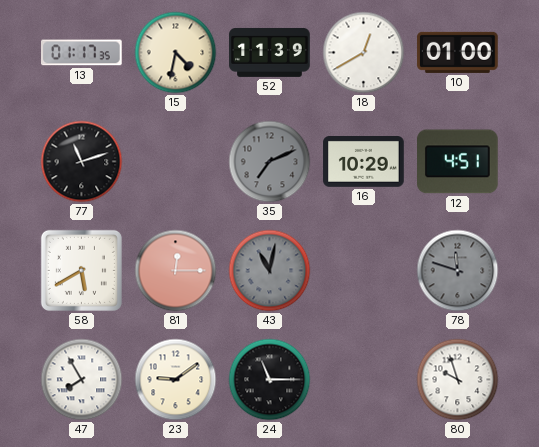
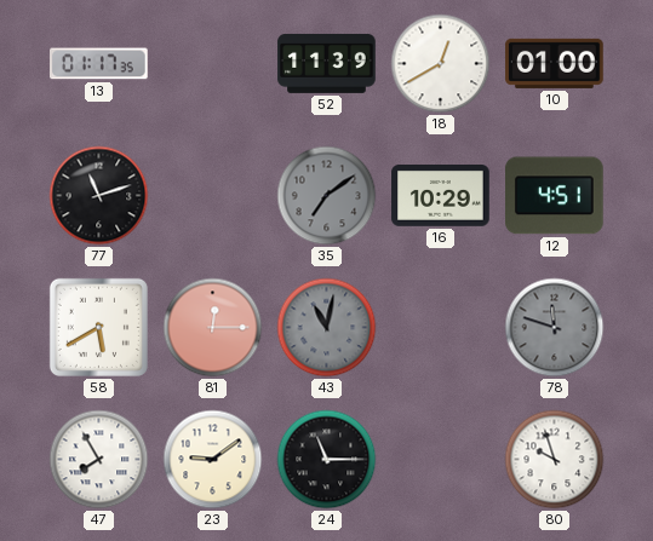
15: 4:32 -> none
35: 7:11 -> 7:09
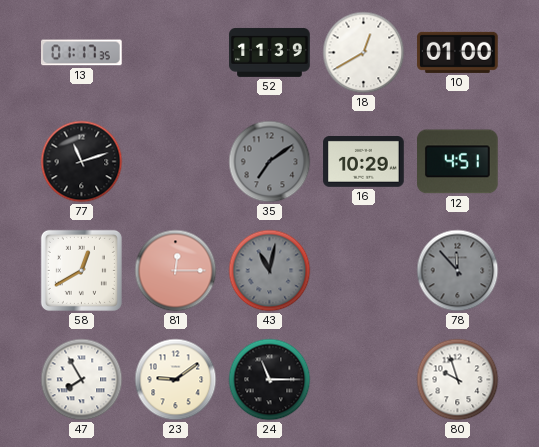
58: 5:40 -> 12:40
78: 11:48 -> 11:53
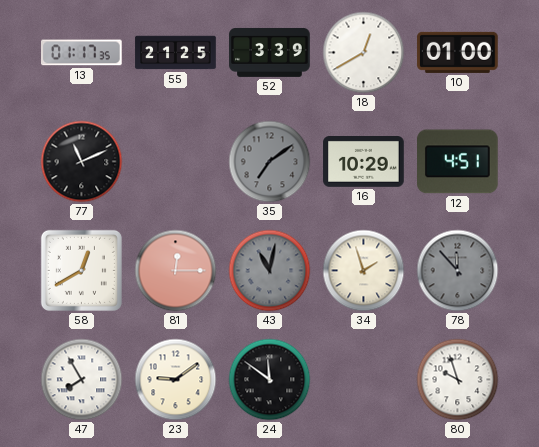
55: none -> 21:25
52: 11:39 -> 3:39
77: 11:12 -> 11:11
34: none -> 1:57
24: 11:15 -> 11:51
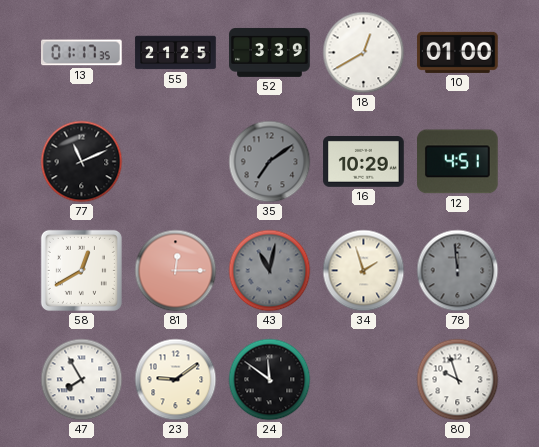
78: 11:53 -> 11:59
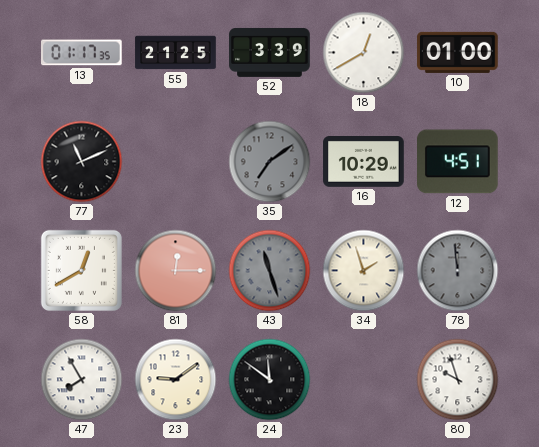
43: 11:02 -> 11:27
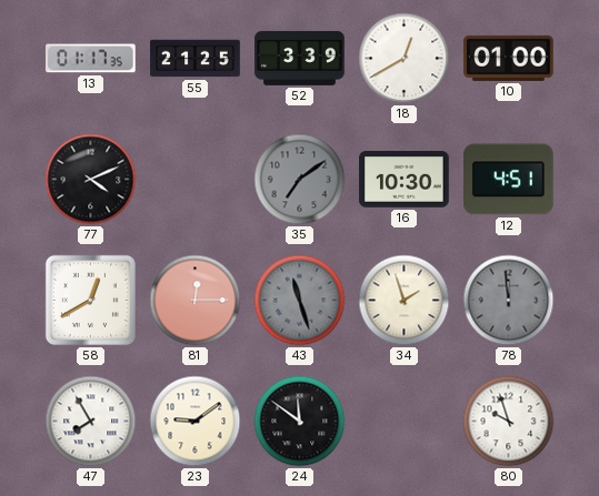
77: 11:11 -> 4:11
16: 10:29 -> 10:30
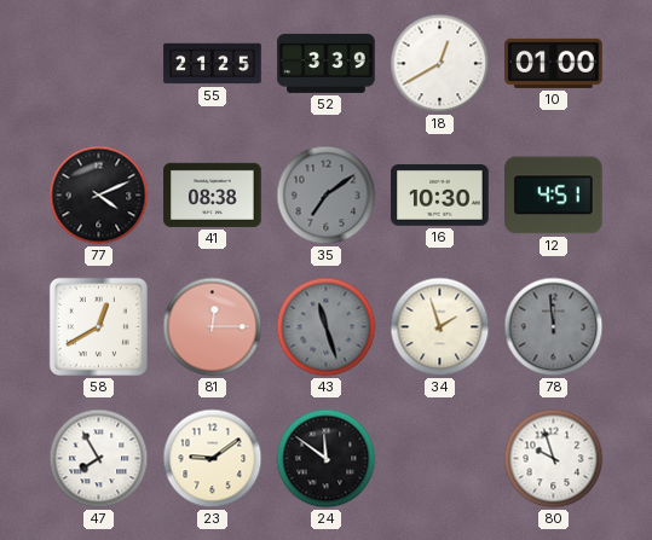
13: 01:17 -> none
41: none -> 08:38
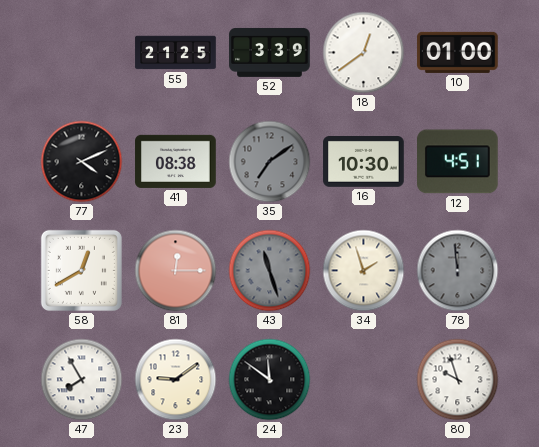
18: 12:40 -> 12:39
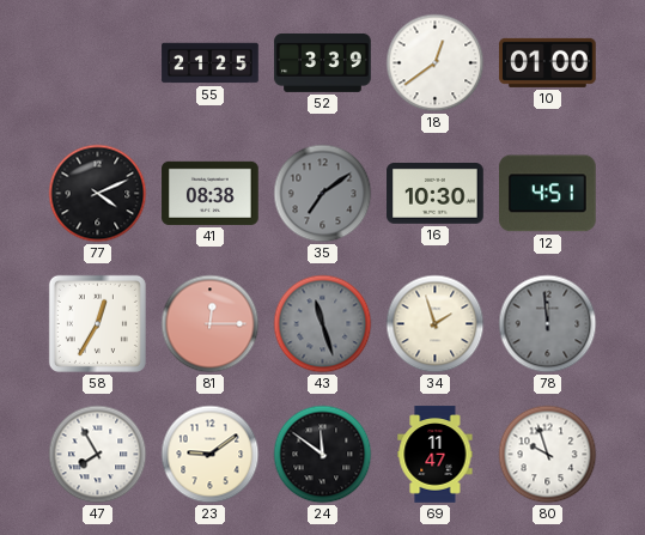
58: 12:40 -> 12:35
69: none -> 11:47
